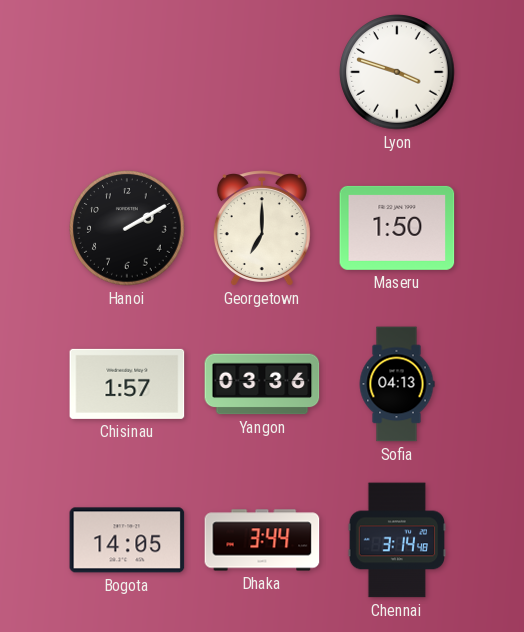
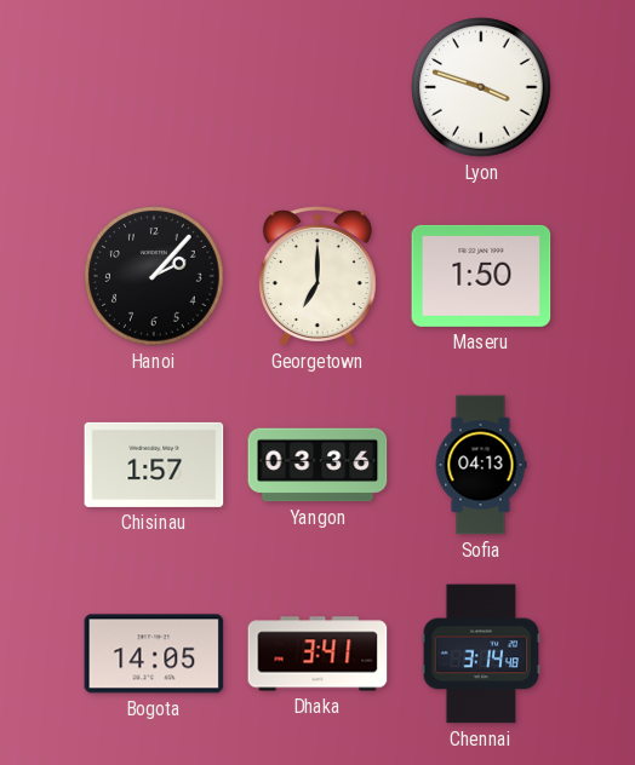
Hanoi: 2:10 -> 2:07
Dhaka: 3:44 -> 3:41
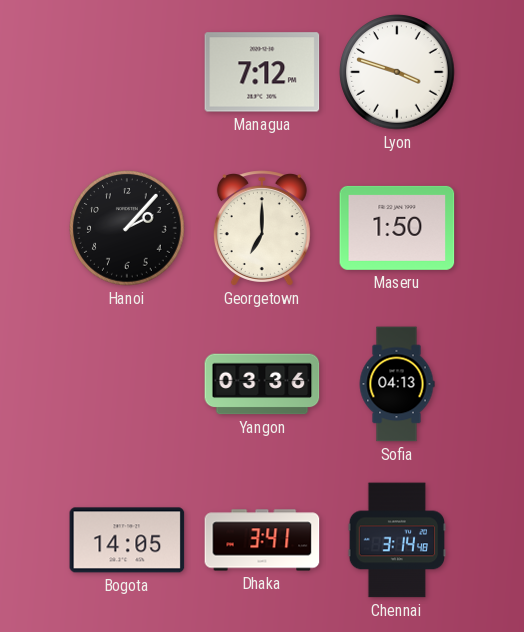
Managua: none -> 7:12
Chisinau: 1:57 -> none
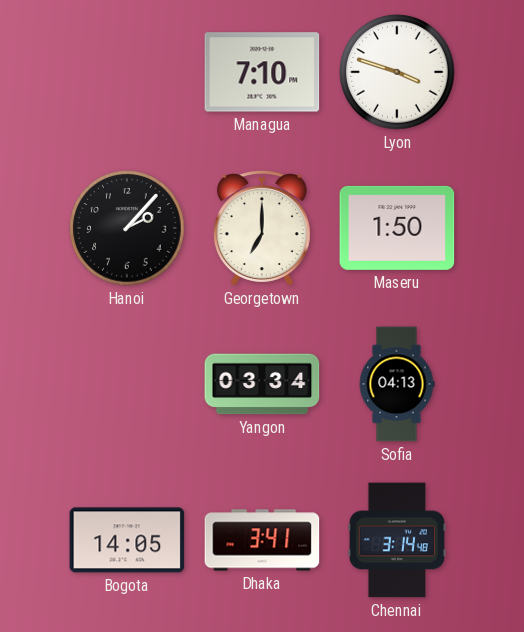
Managua: 7:12 -> 7:10
Yangon: 03:36 -> 03:34
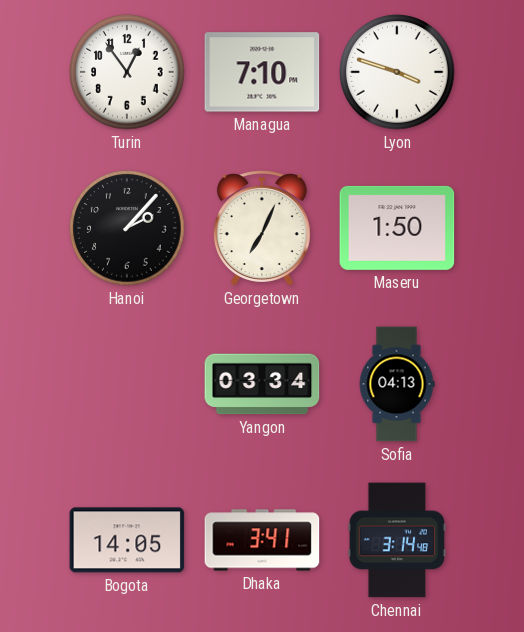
Turin: none -> 12:54
Georgetown: 7:00 -> 7:04
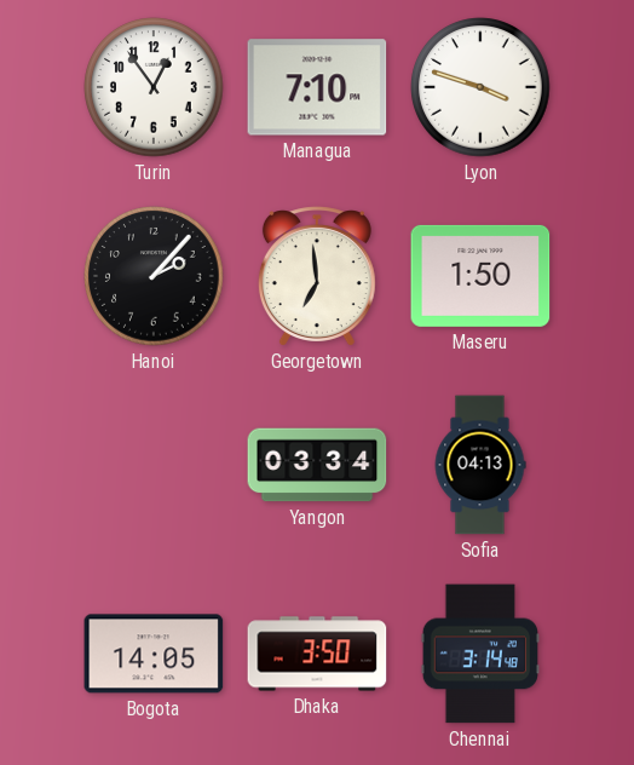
Georgetown: 7:04 -> 6:59
Dhaka: 3:41 -> 3:50
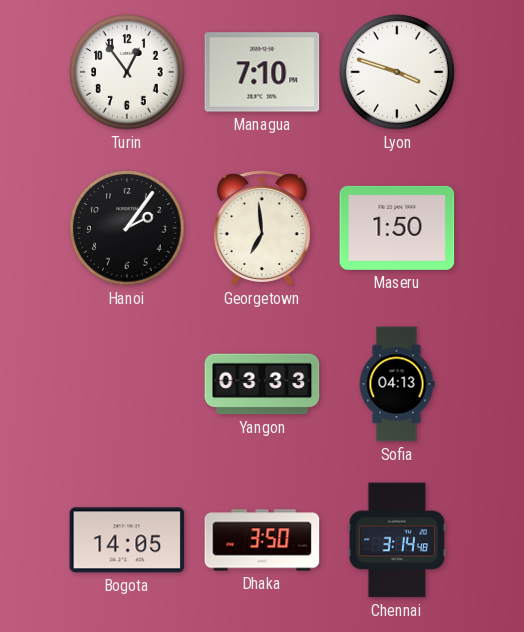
Hanoi: 2:07 -> 2:06
Yangon: 03:34 -> 03:33
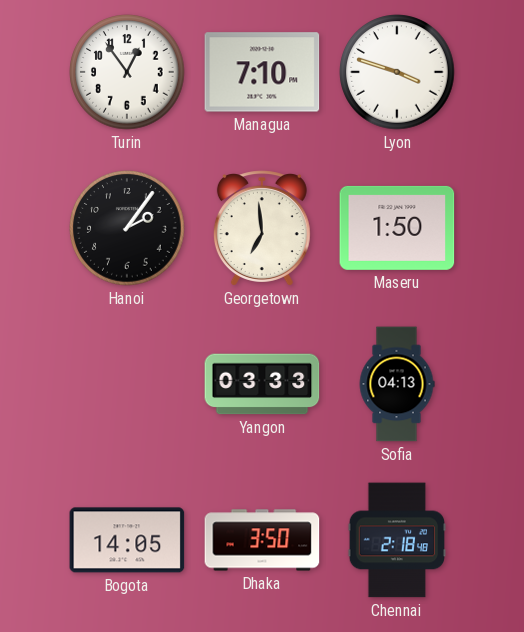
Chennai: 3:14 -> 2:18
